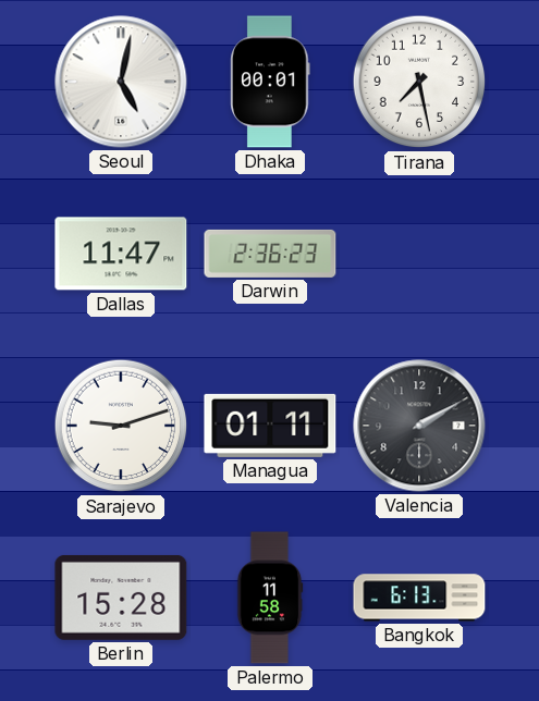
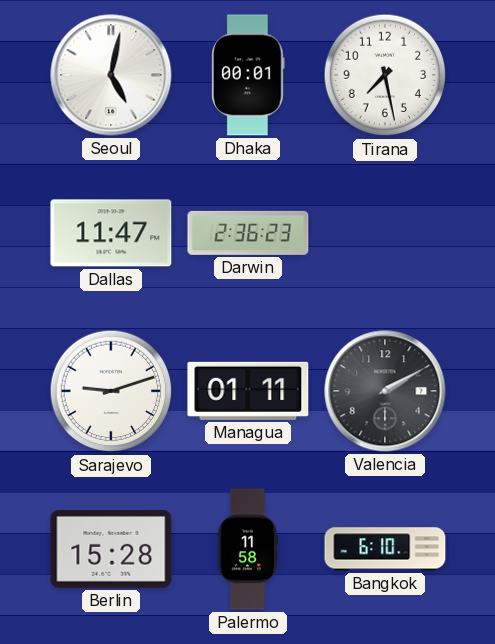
Bangkok: 6:13 -> 6:10
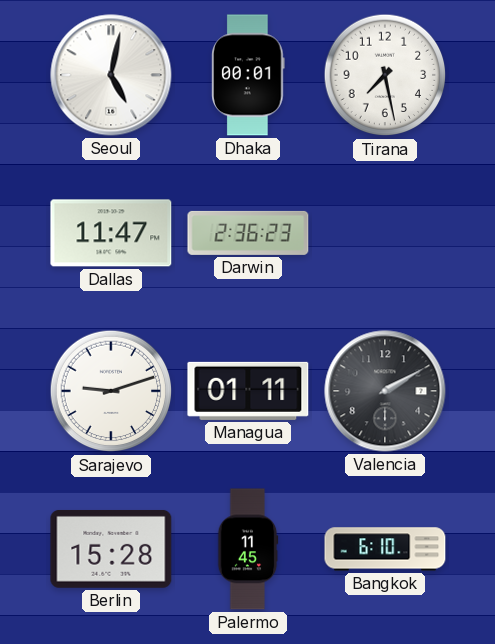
Palermo: 11:58 -> 11:45
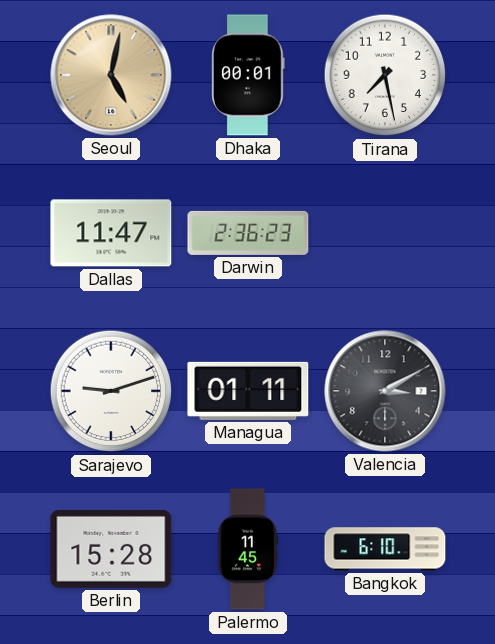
Seoul dial: white -> champagne
Valencia: 2:10 -> 3:10
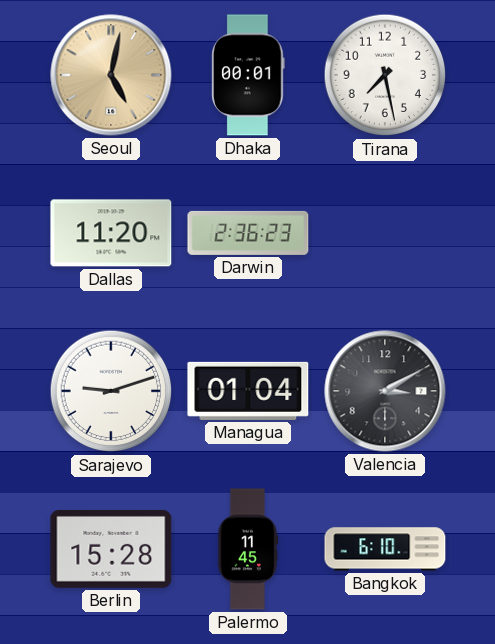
Dallas: 11:47 -> 11:20
Managua: 01:11 -> 01:04
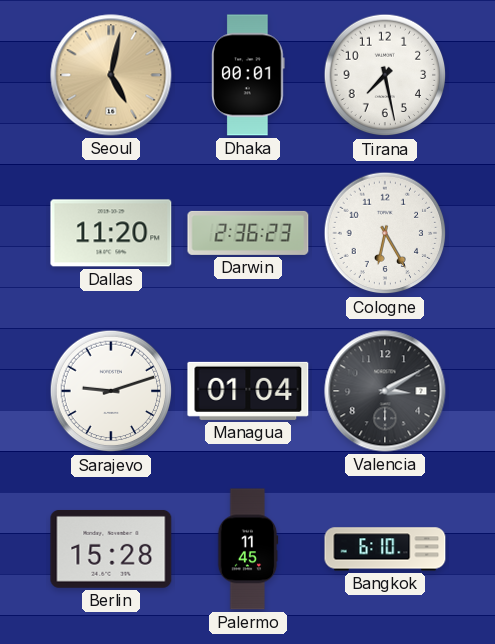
Cologne: none -> 6:25
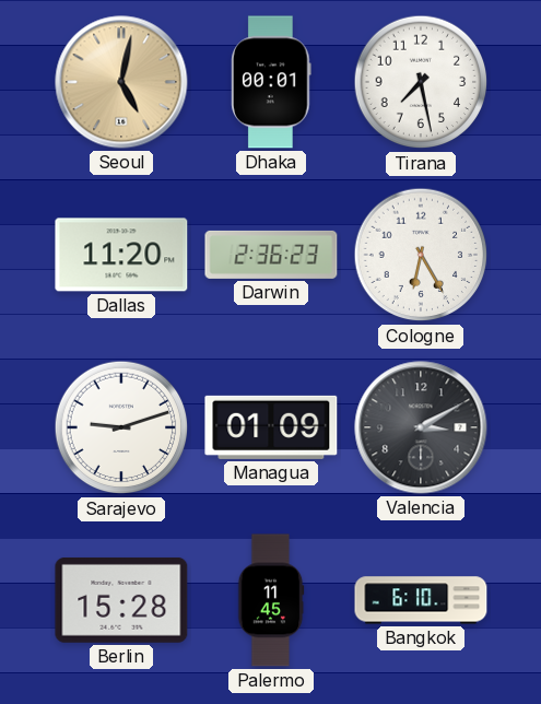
Managua: 01:04 -> 01:09
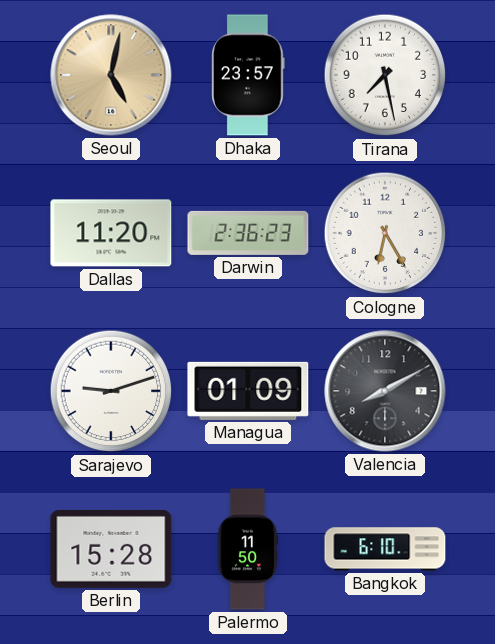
Dhaka: 00:01 -> 23:57
Valencia: 3:10 -> 8:10
Palermo: 11:45 -> 11:50
